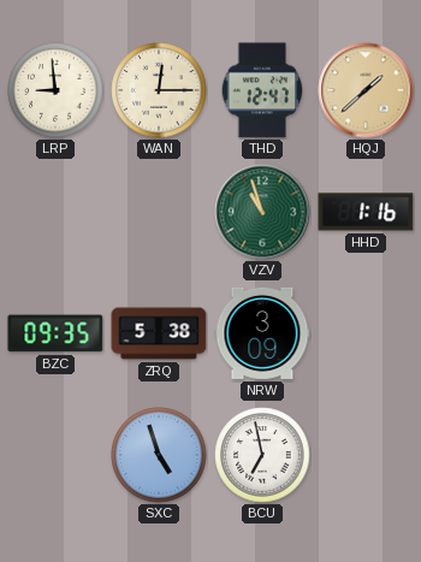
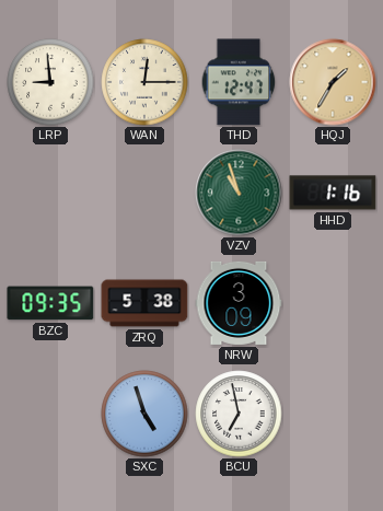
HQJ: 1:38 -> 1:35
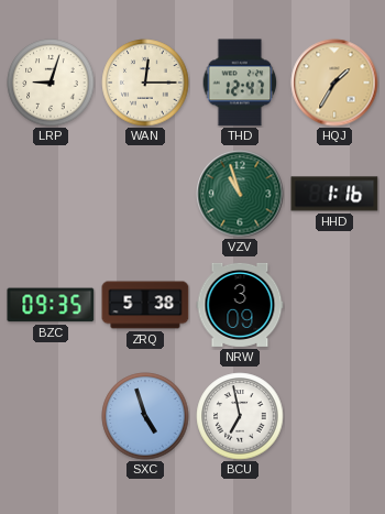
LRP: 8:59 -> 9:03
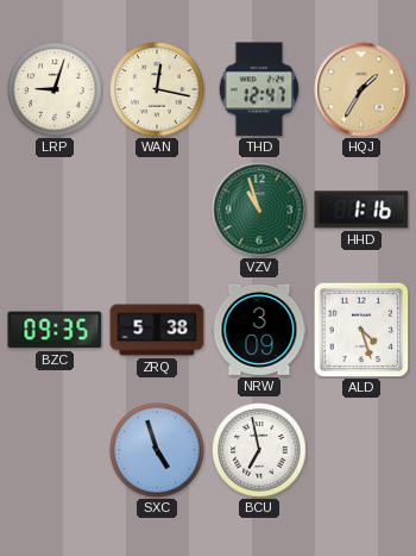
WAN: 12:15 -> 12:17
ALD: none -> 4:27
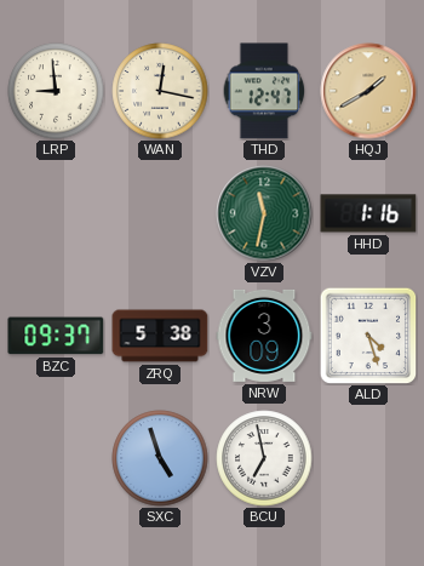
LRP: 9:03 -> 8:59
HQJ: 1:35 -> 1:40
VZV: 10:57 -> 11:32
BZC: 09:35 -> 09:37
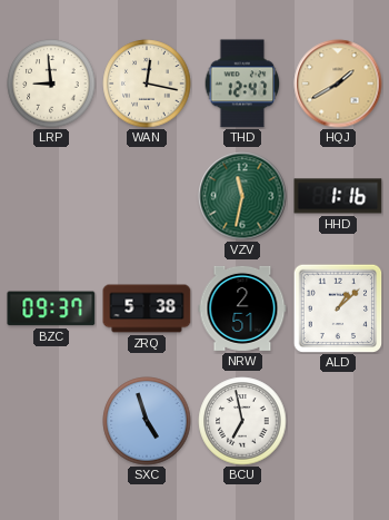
NRW: 3:09 -> 2:51
ALD: 4:27 -> 1:08
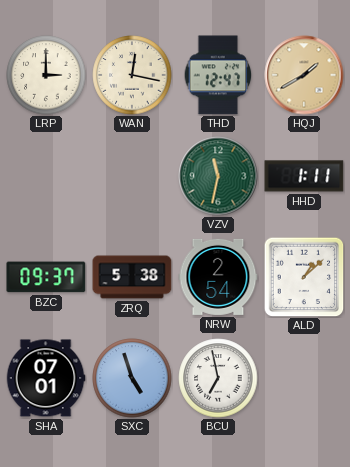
LRP: 8:59 -> 3:00
HHD: 1:16 -> 1:11
NRW: 2:51 -> 2:54
SHA: none -> 07:01
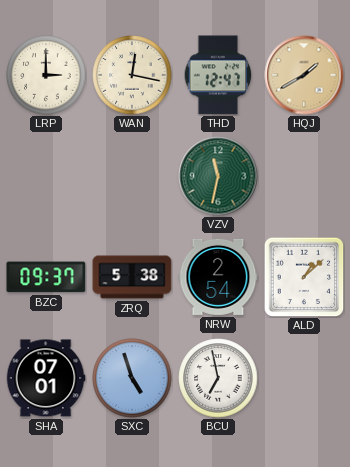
HHD: 1:11 -> none
